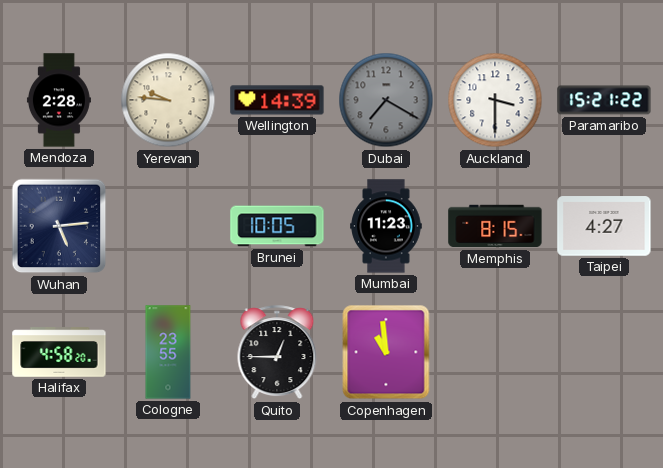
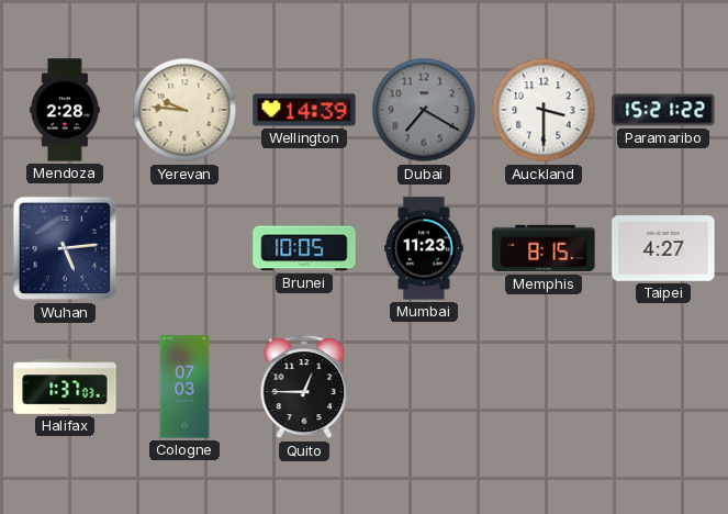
Halifax: 4:58 -> 1:37
Cologne: 23:55 -> 07:03
Copenhagen: 10:59 -> none
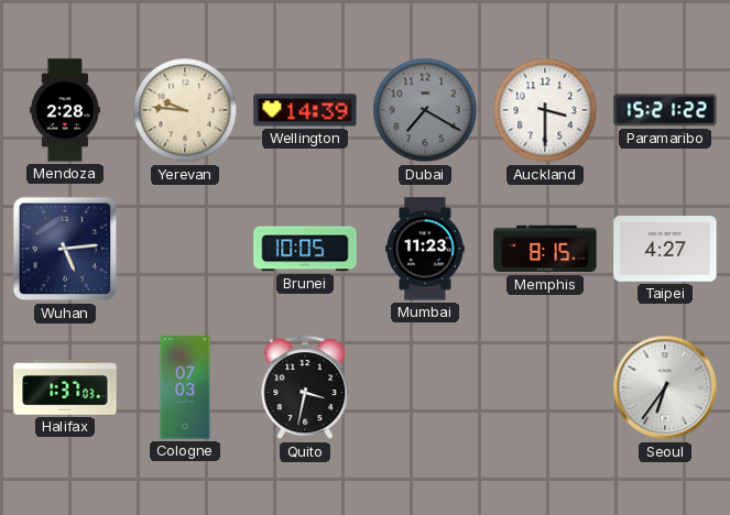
Quito: 12:45 -> 3:32
Seoul: none -> 6:36
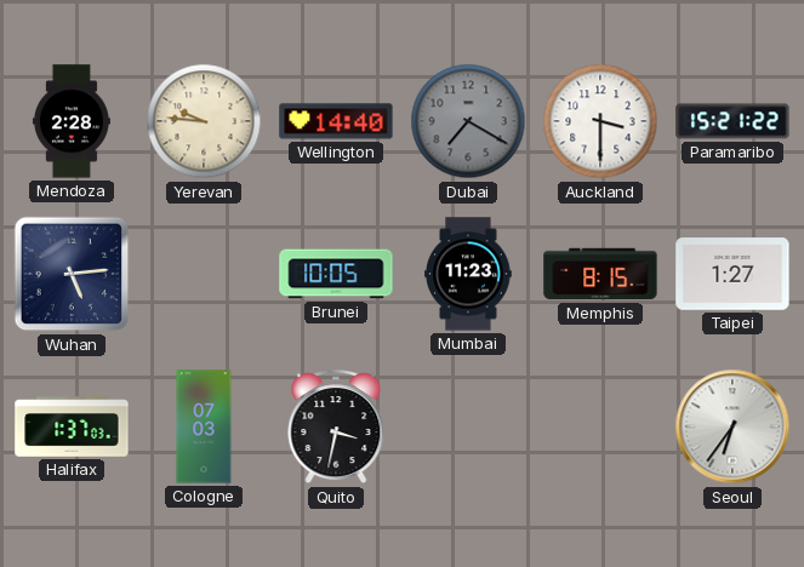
Wellington: 14:39 -> 14:40
Taipei: 4:27 -> 1:27
